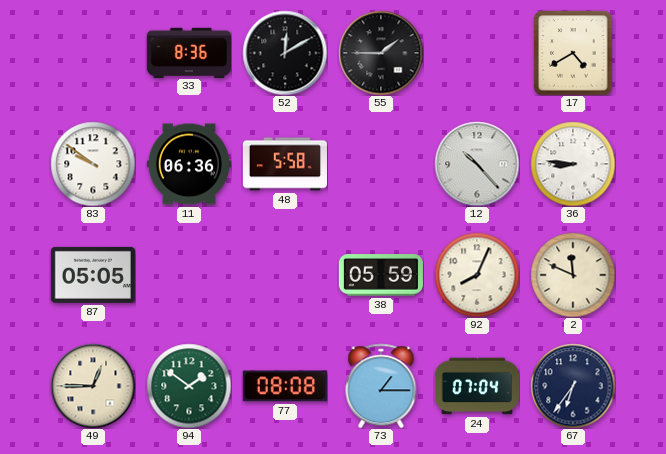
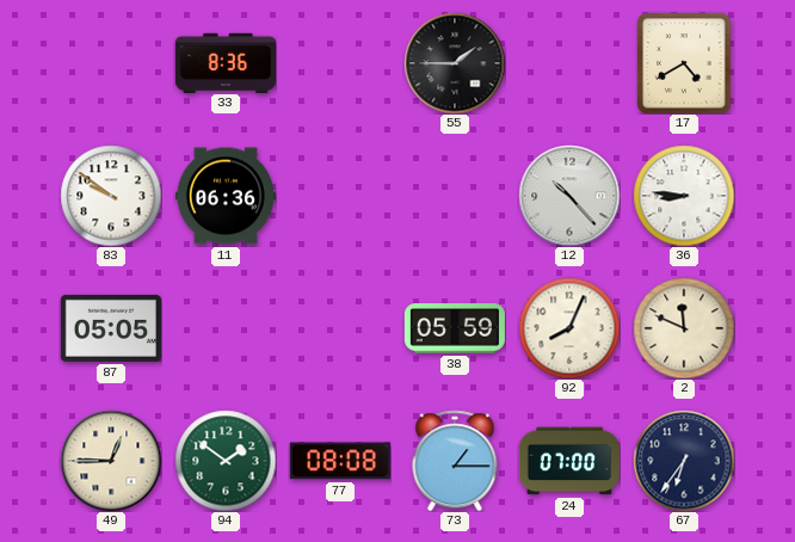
52: 12:10 -> none
48: 5:58 -> none
24: 07:04 -> 07:00
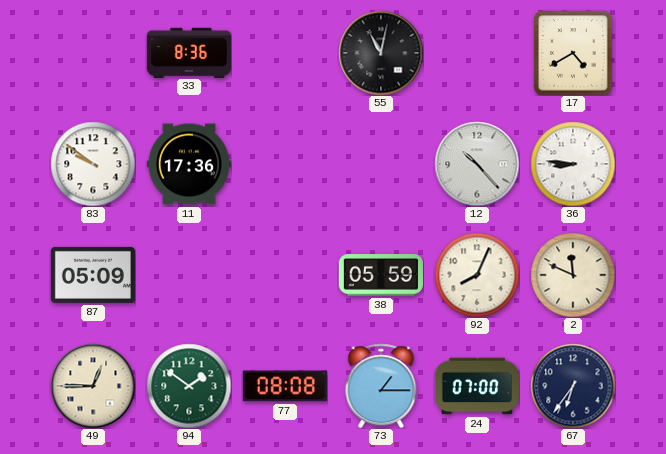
55: 1:45 -> 11:02
11: 06:36 -> 17:36
87: 05:05 -> 05:09
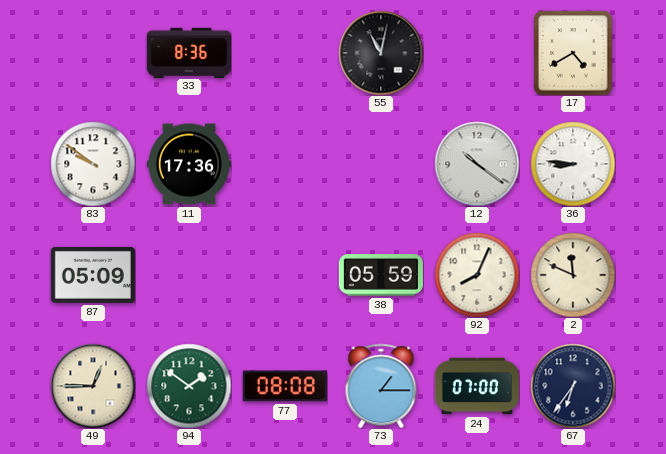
12: 10:23 -> 10:21
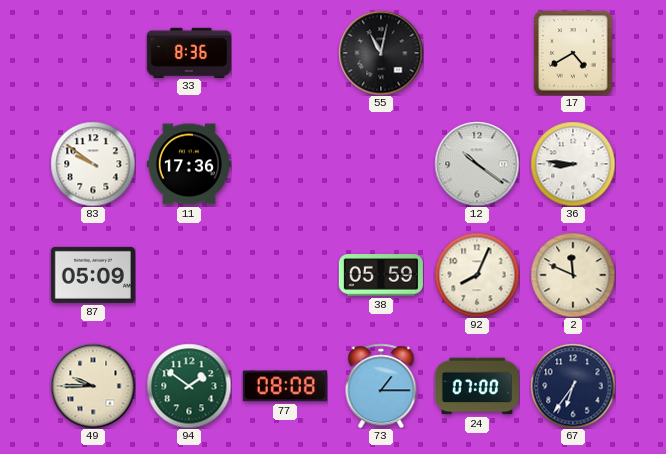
49: 12:45 -> 9:45
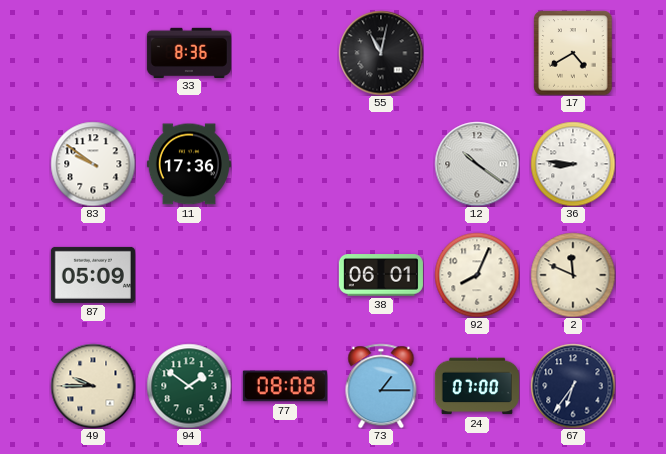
38: 05:59 -> 06:01
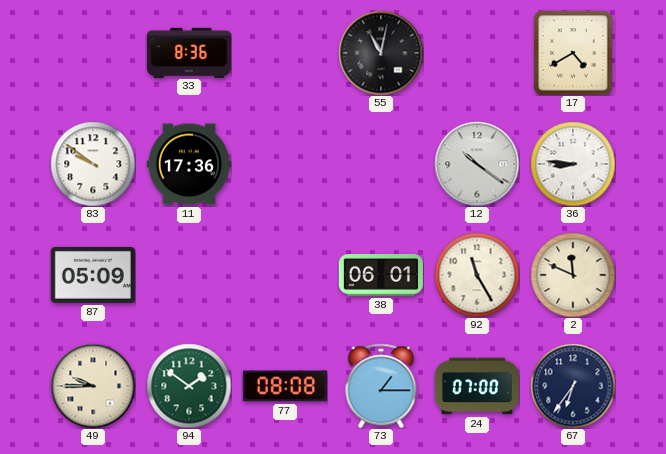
92: 8:04 -> 11:25
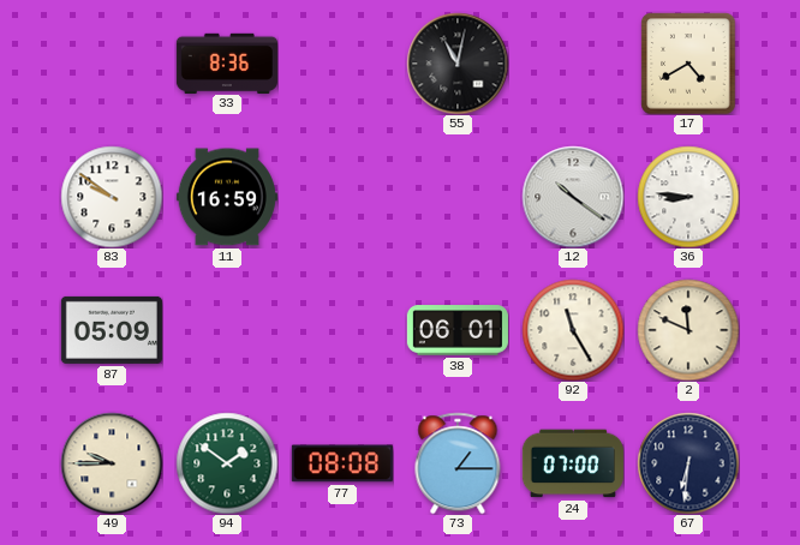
11: 17:36 -> 16:59
67: 6:36 -> 6:31
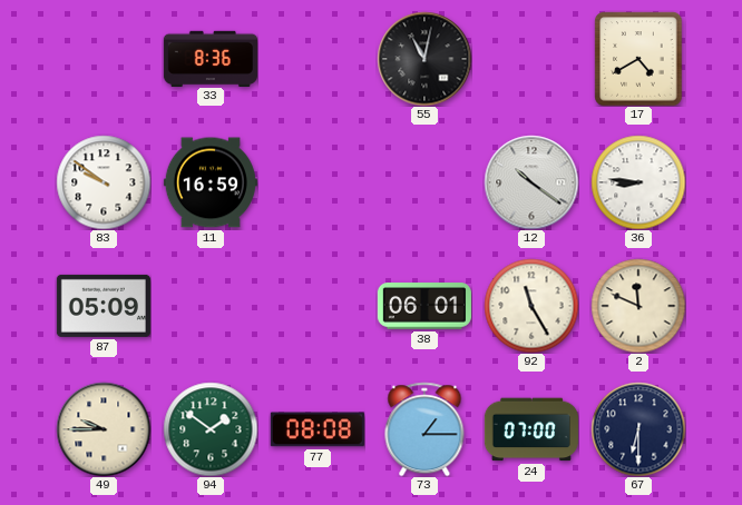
67: 6:31 -> 6:30
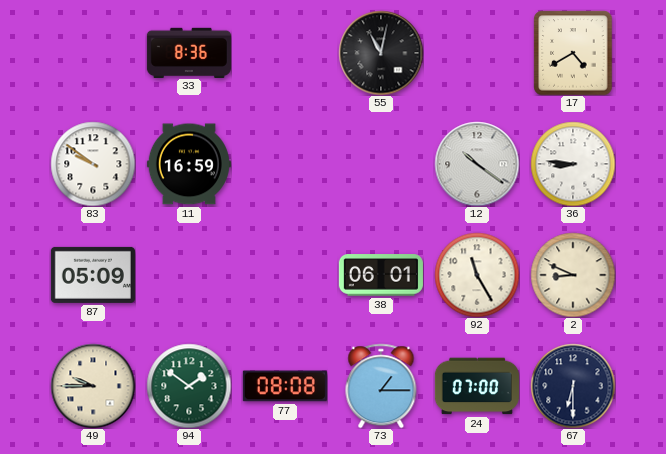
2: 11:49 -> 8:49
